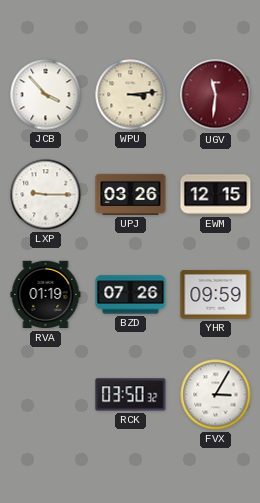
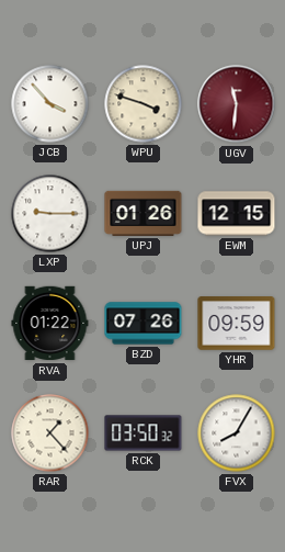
WPU: 3:14 -> 3:48
UPJ: 03:26 -> 01:26
RVA: 01:19 -> 01:22
RAR: none -> 1:23
FVX: 3:05 -> 8:05
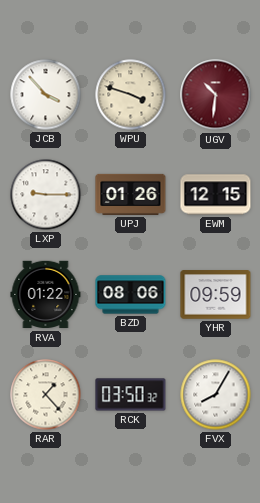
UGV: 11:31 -> 10:31
BZD: 07:26 -> 08:06
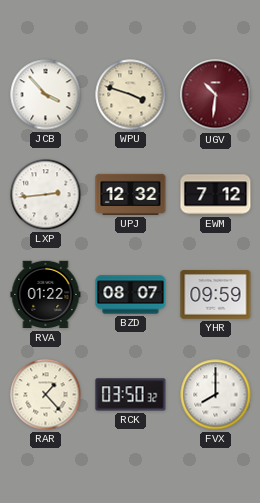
LXP: 9:15 -> 2:44
UPJ: 01:26 -> 12:32
EWM: 12:15 -> 7:12
BZD: 08:06 -> 08:07
FVX: 8:05 -> 8:00
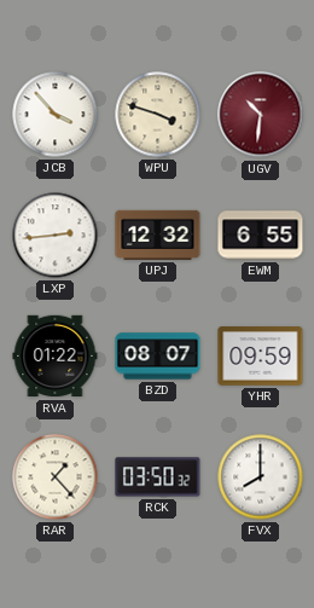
EWM: 7:12 -> 6:55
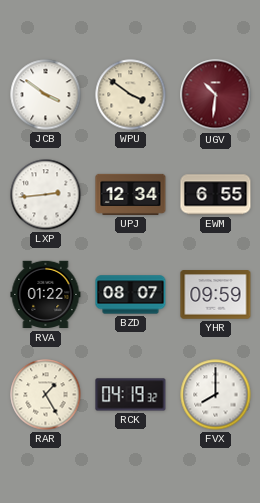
JCB: 3:53 -> 3:51
WPU: 3:48 -> 3:51
UPJ: 12:32 -> 12:34
RAR: 1:23 -> 1:25
RCK: 03:50 -> 04:19
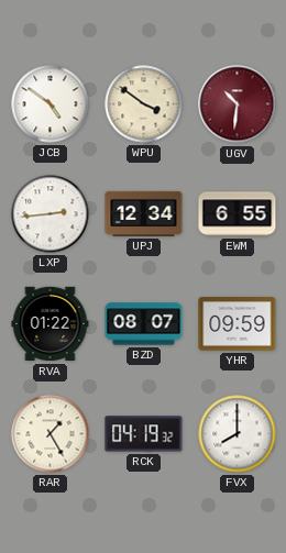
JCB: 3:51 -> 4:51
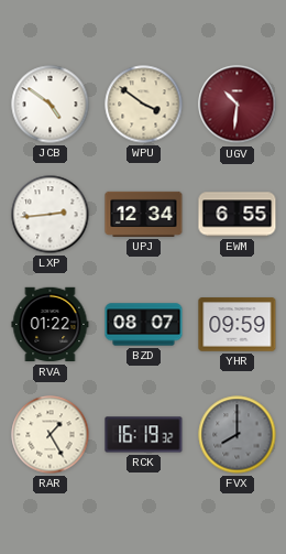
RCK: 04:19 -> 16:19
FVX dial: white -> grey
